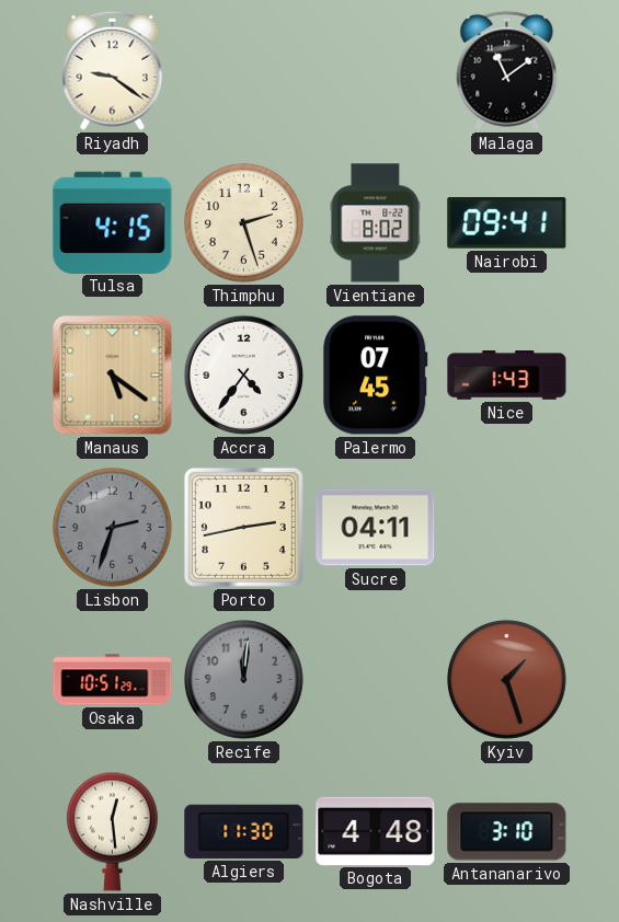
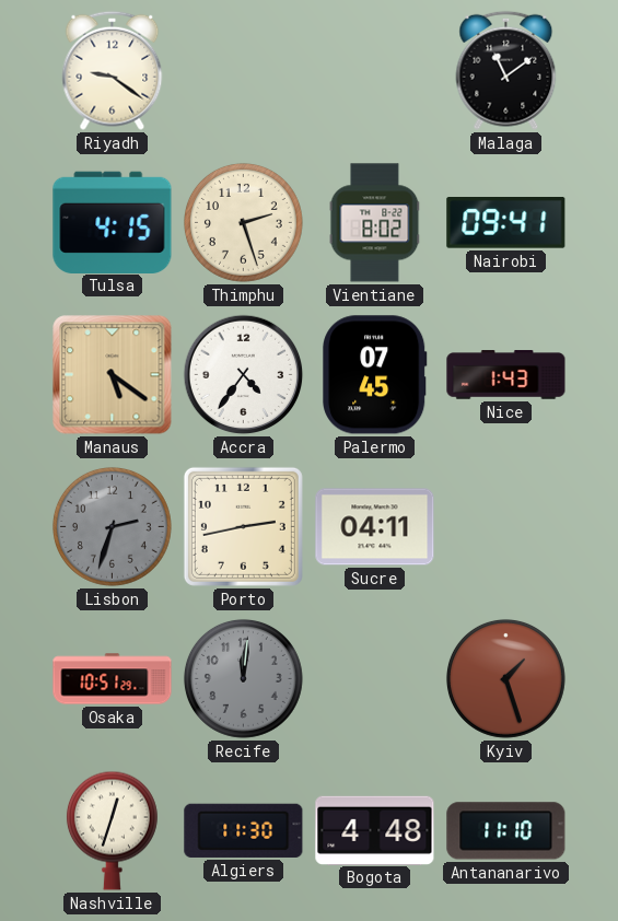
Nashville: 12:29 -> 12:33
Antananarivo: 3:10 -> 11:10
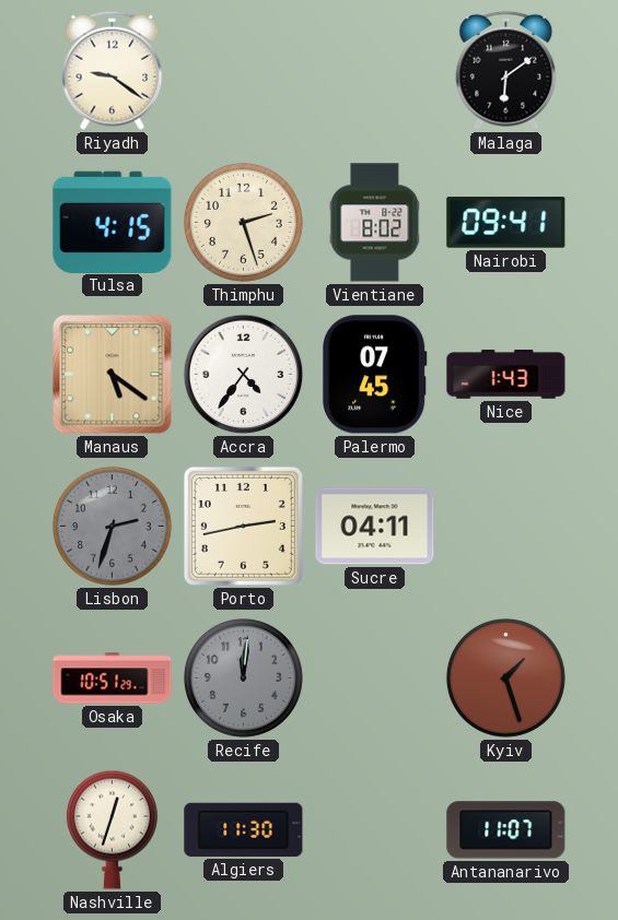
Malaga: 11:09 -> 6:09
Bogota: 4:48 -> none
Antananarivo: 11:10 -> 11:07
